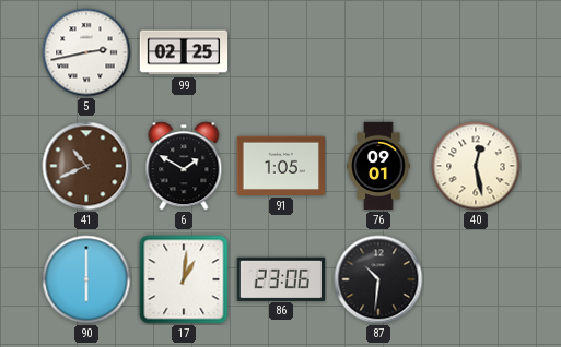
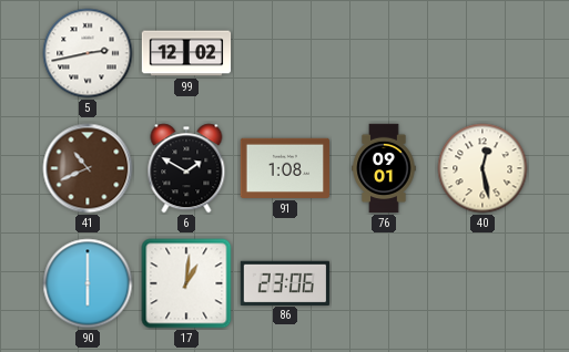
99: 02:25 -> 12:02
91: 1:05 -> 1:08
87: 10:31 -> none
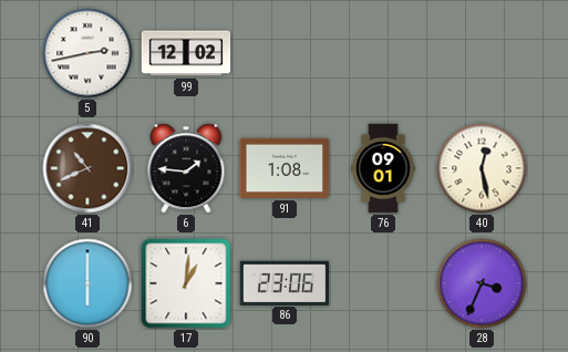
6: 1:50 -> 1:46
28: none -> 3:34
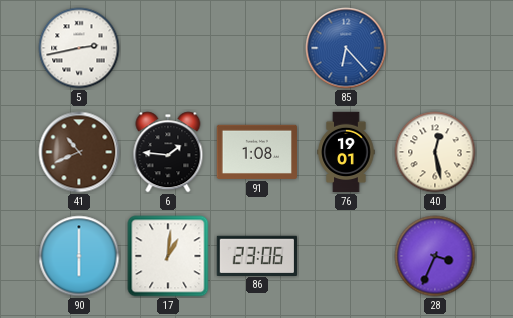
99: 12:02 -> none
85: none -> 6:23
76: 09:01 -> 19:01
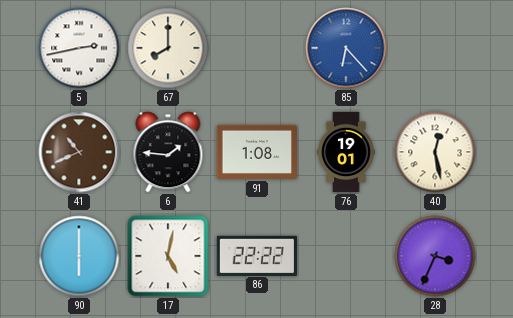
67: none -> 8:00
17: 1:01 -> 5:02
86: 23:06 -> 22:22
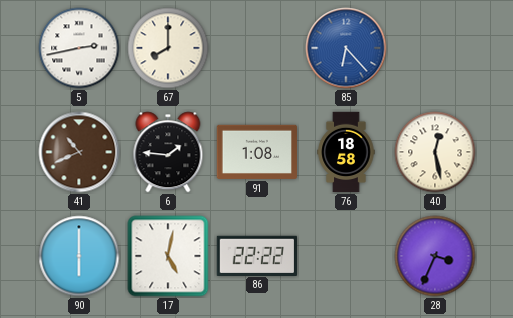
76: 19:01 -> 18:58
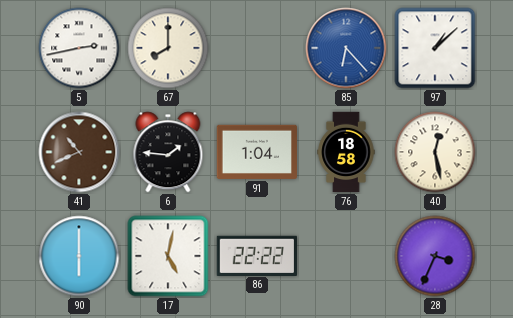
97: none -> 1:08
91: 1:08 -> 1:04
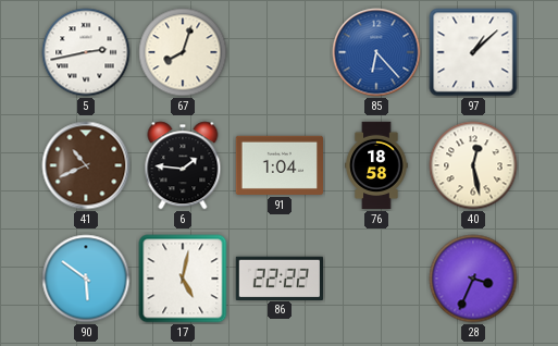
67: 8:00 -> 8:03
90: 6:00 -> 5:51
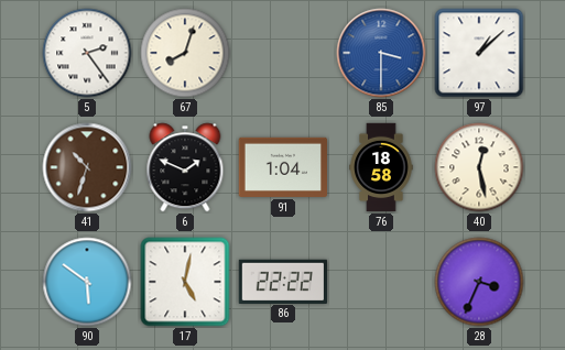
5: 2:43 -> 2:24
85: 6:23 -> 3:30
41: 10:41 -> 10:33
6: 1:46 -> 1:49
